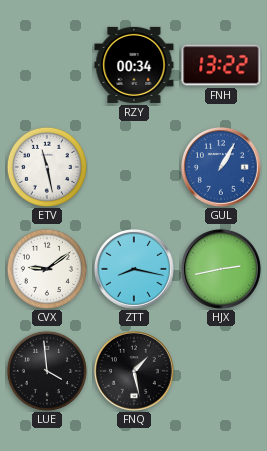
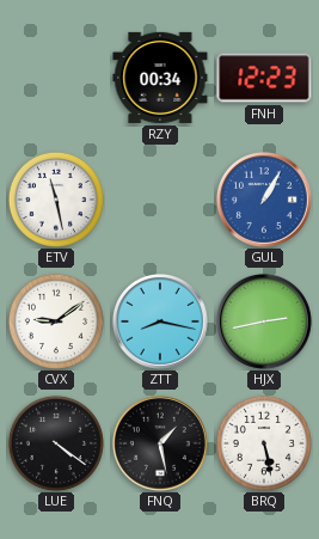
FNH: 13:22 -> 12:23
LUE: 3:59 -> 4:21
BRQ: none -> 5:28
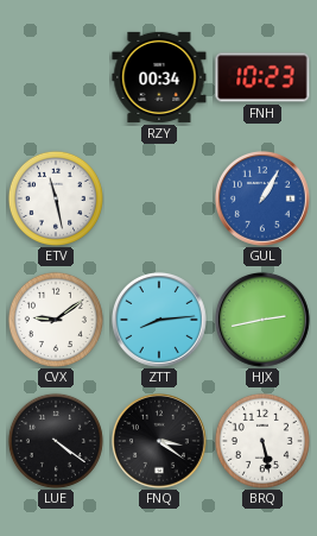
FNH: 12:23 -> 10:23
ZTT: 8:17 -> 8:14
FNQ: 1:28 -> 3:21
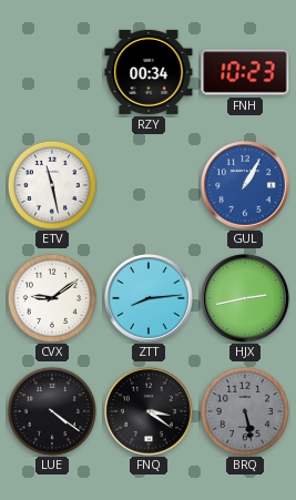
BRQ dial: white -> grey
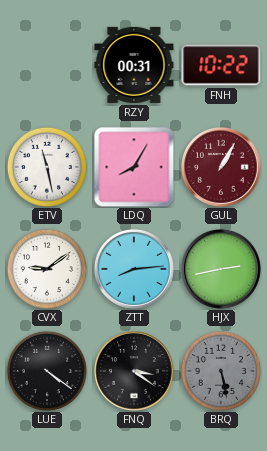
RZY: 00:34 -> 00:31
FNH: 10:23 -> 10:22
LDQ: none -> 8:05
GUL dial: blue -> burgundy
